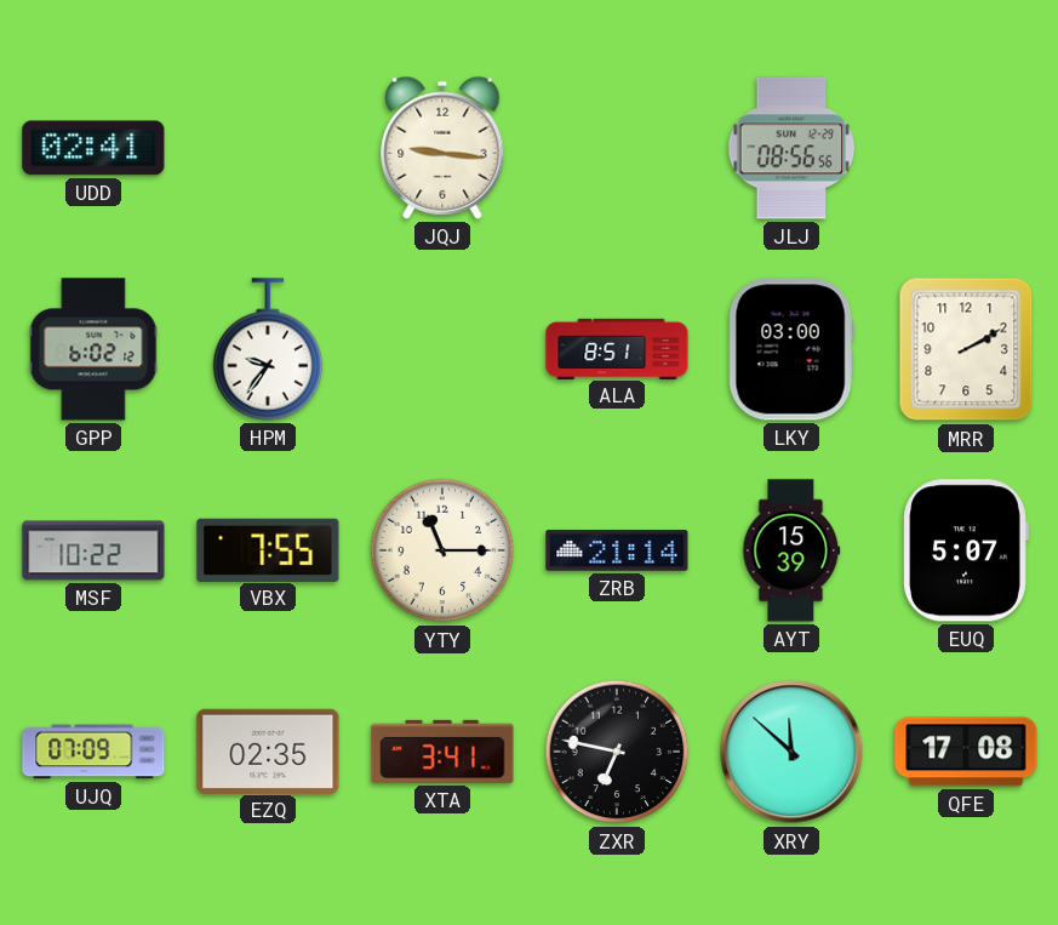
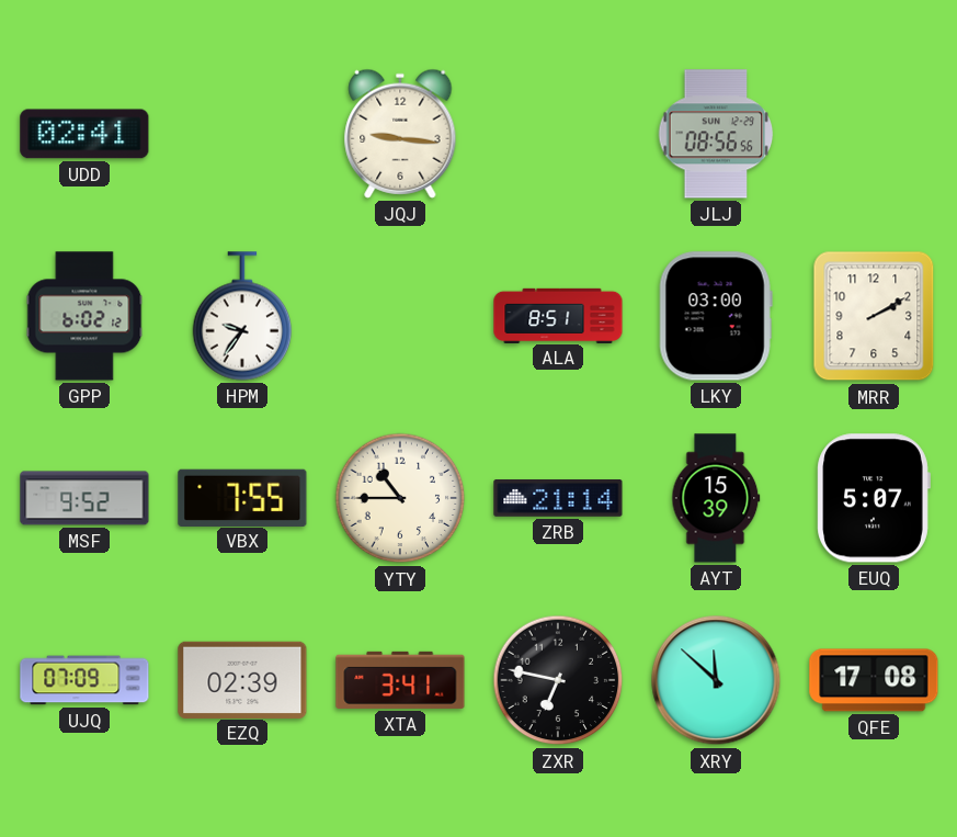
MSF: 10:22 -> 9:52
YTY: 11:15 -> 10:45
EZQ: 02:35 -> 02:39
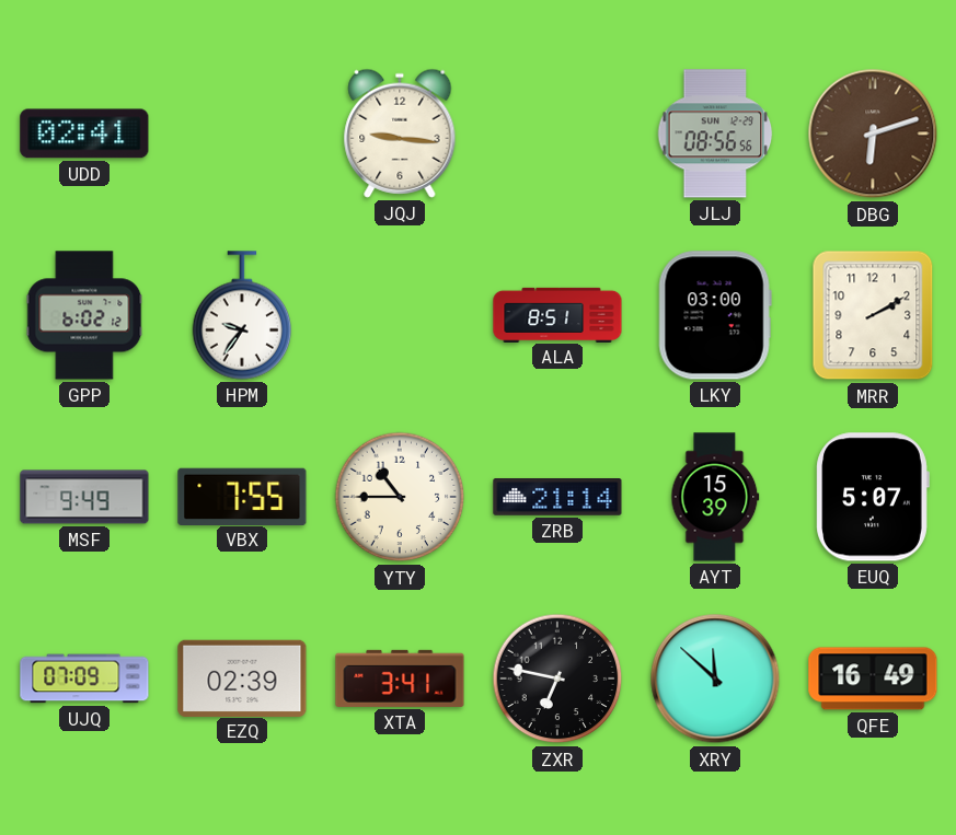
DBG: none -> 6:12
MSF: 9:52 -> 9:49
QFE: 17:08 -> 16:49
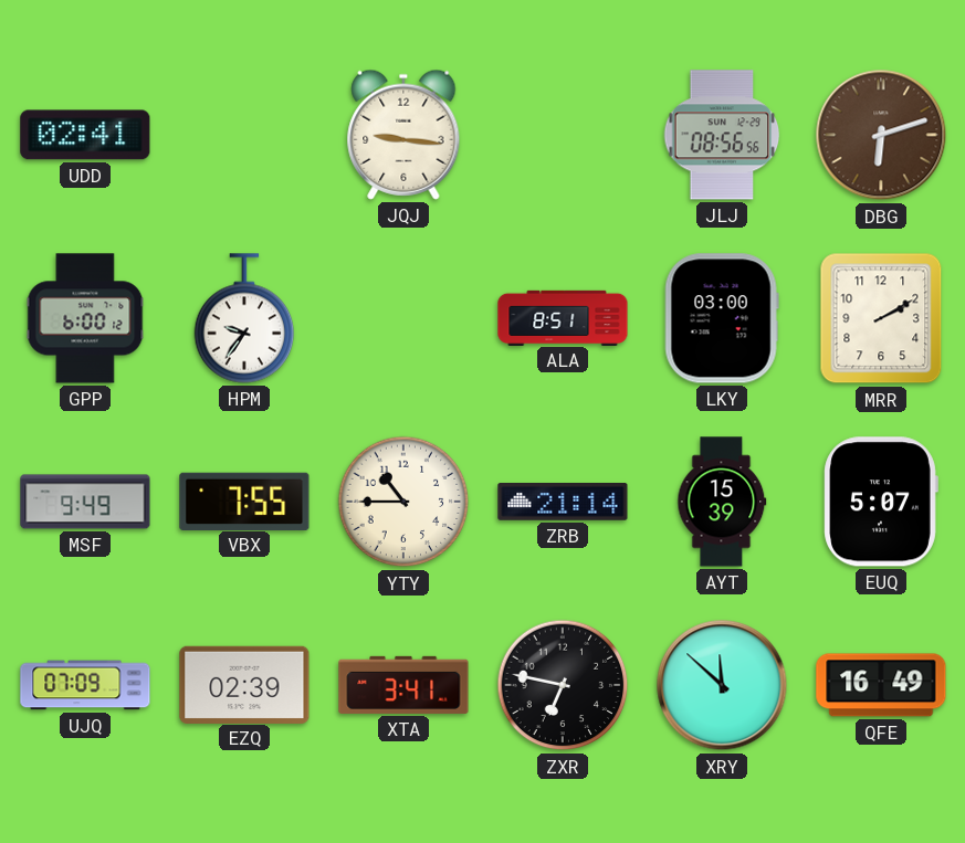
GPP: 6:02 -> 6:00
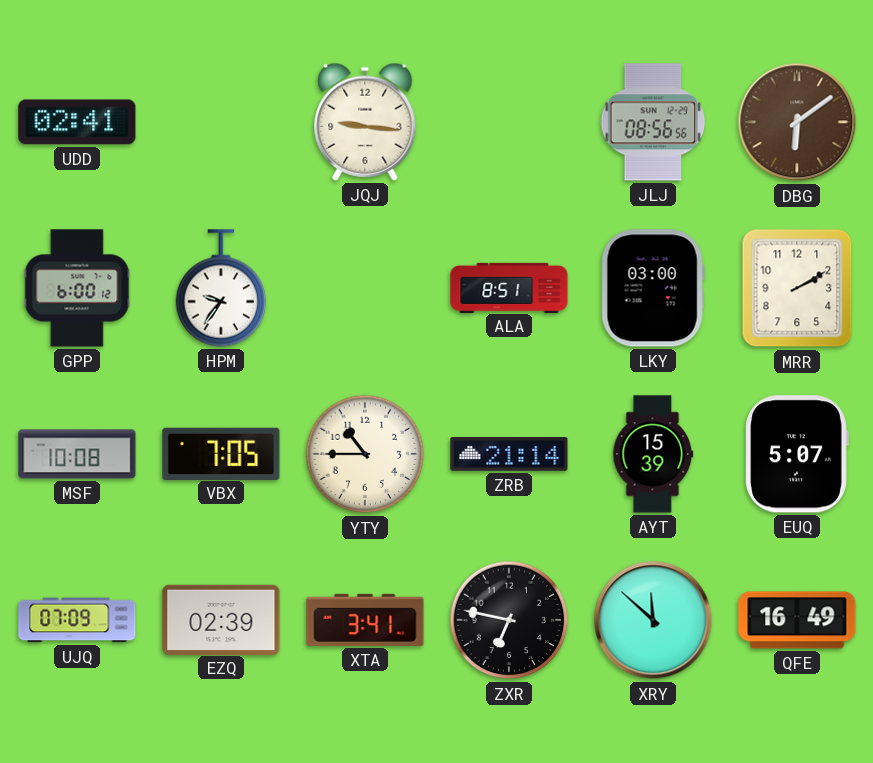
DBG: 6:12 -> 6:09
MSF: 9:49 -> 10:08
VBX: 7:55 -> 7:05
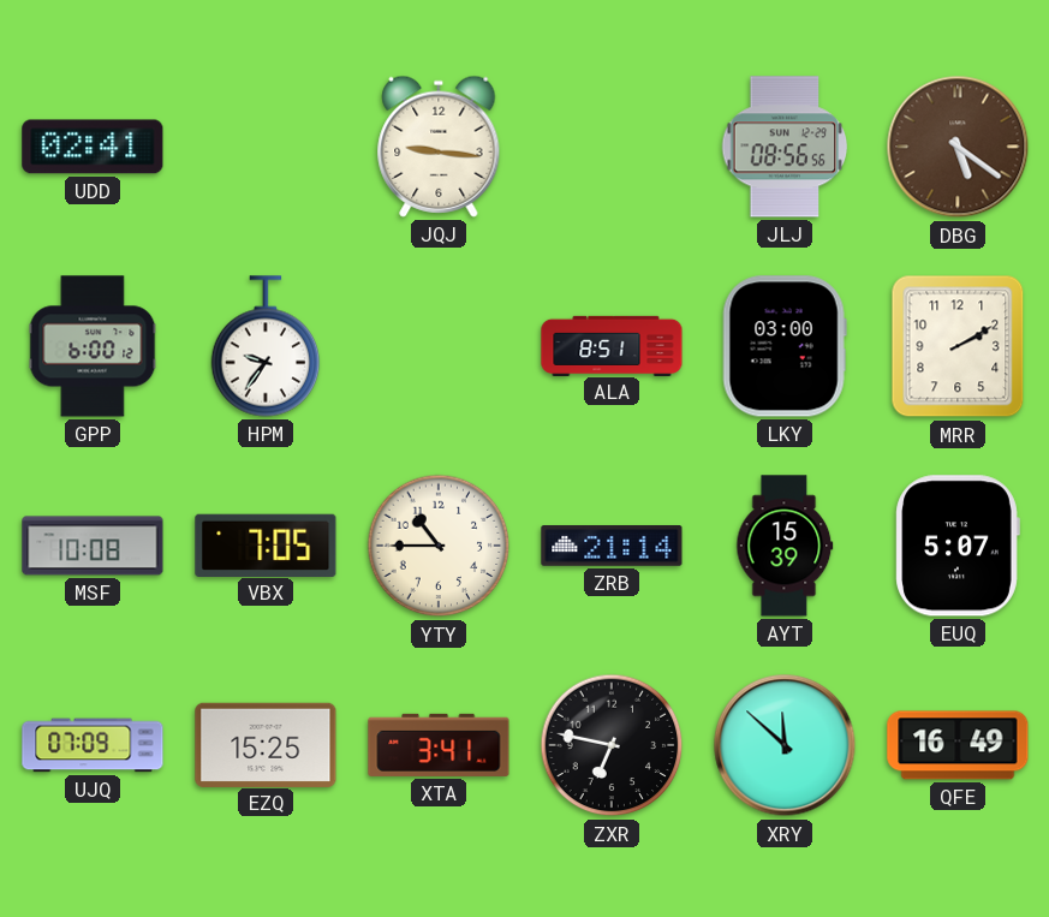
DBG: 6:09 -> 5:21
EZQ: 02:39 -> 15:25
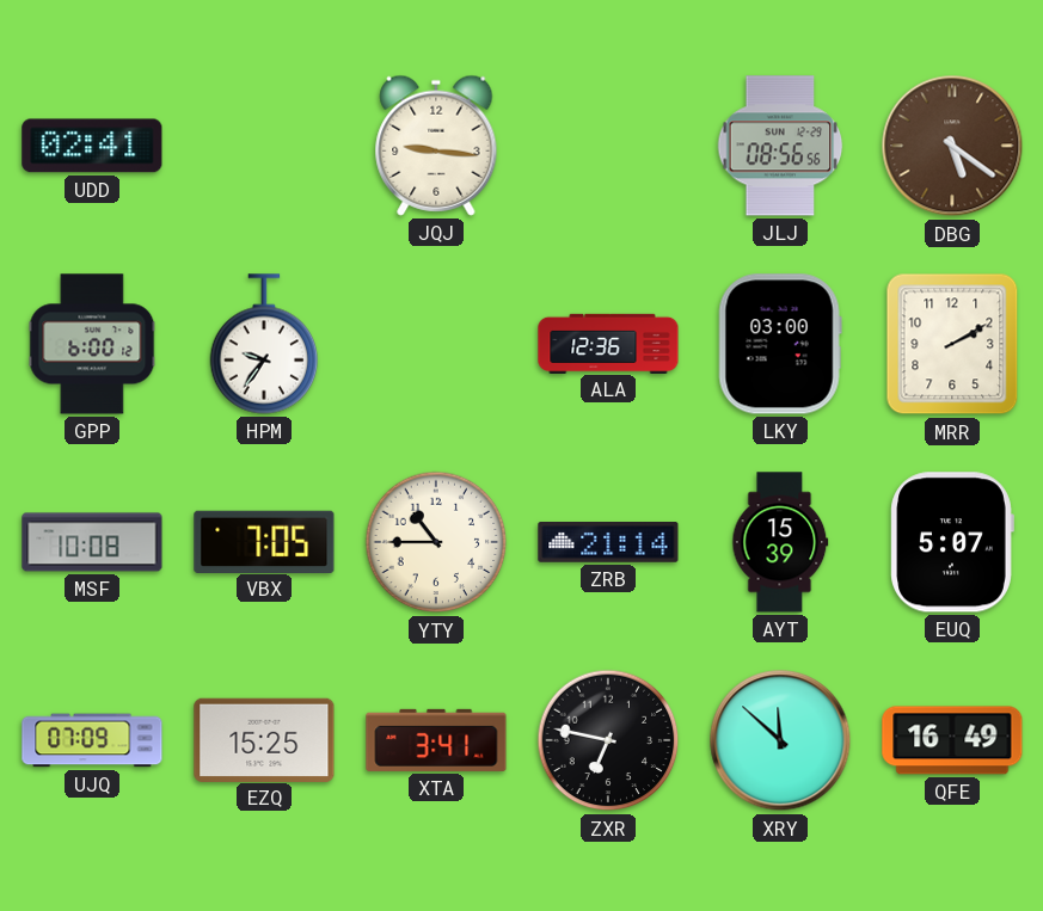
ALA: 8:51 -> 12:36
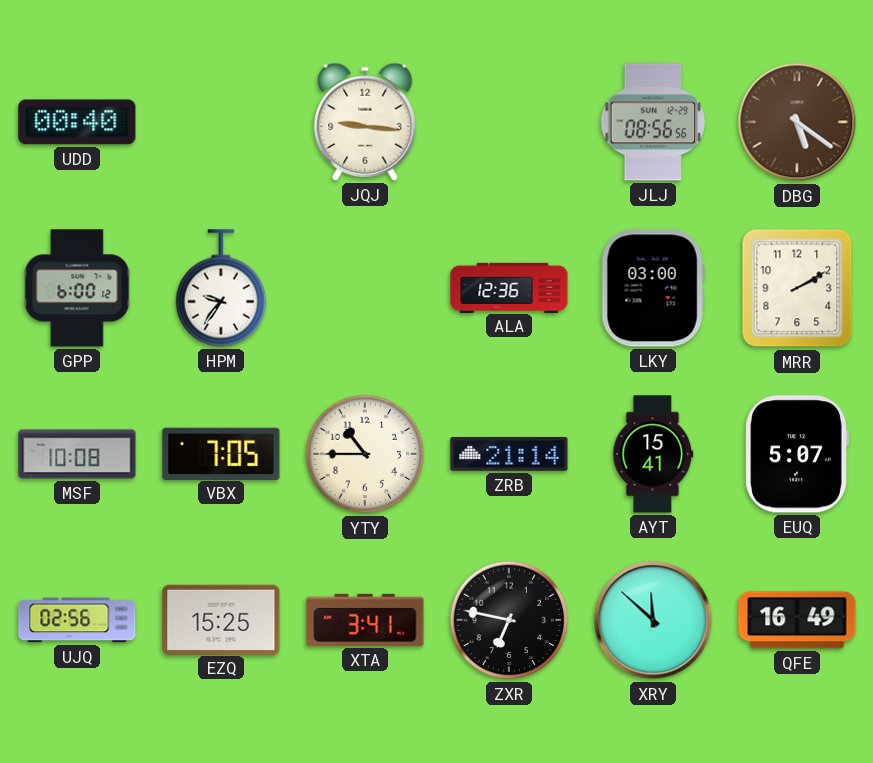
UDD: 02:41 -> 00:40
AYT: 15:39 -> 15:41
UJQ: 07:09 -> 02:56
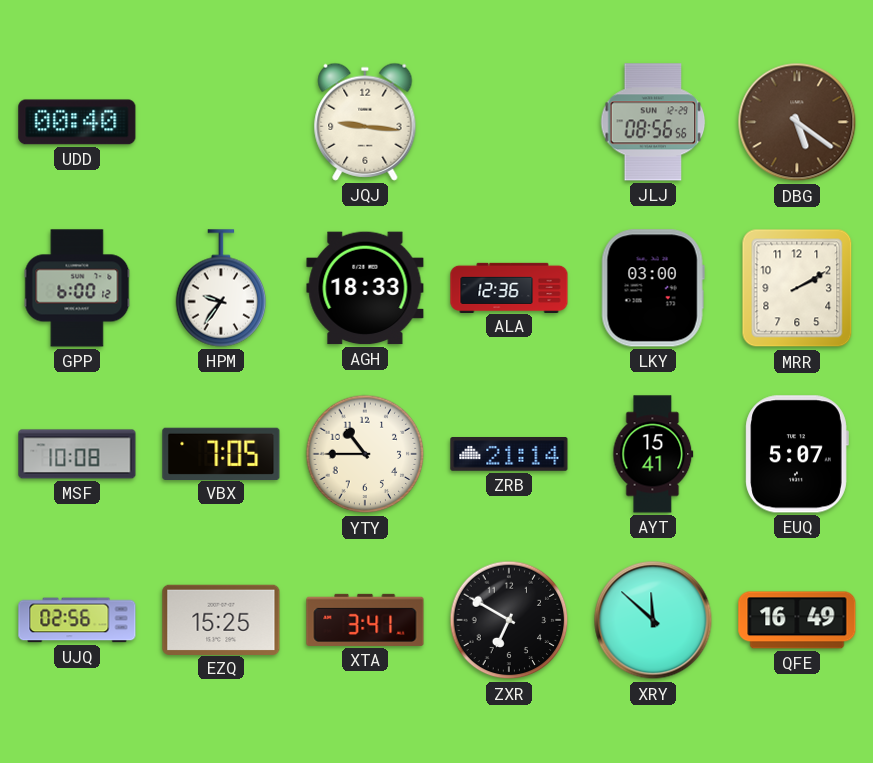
AGH: none -> 18:33
ZXR: 6:47 -> 6:50
